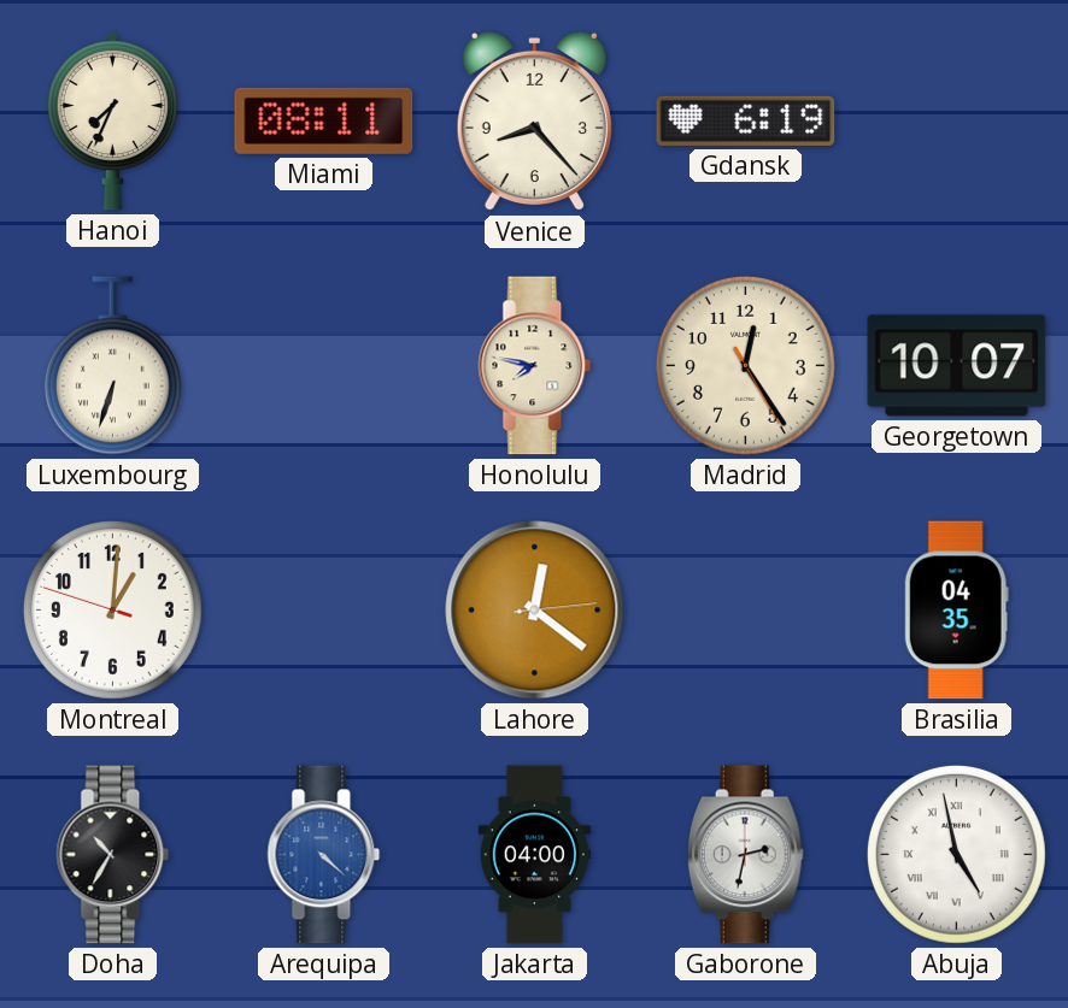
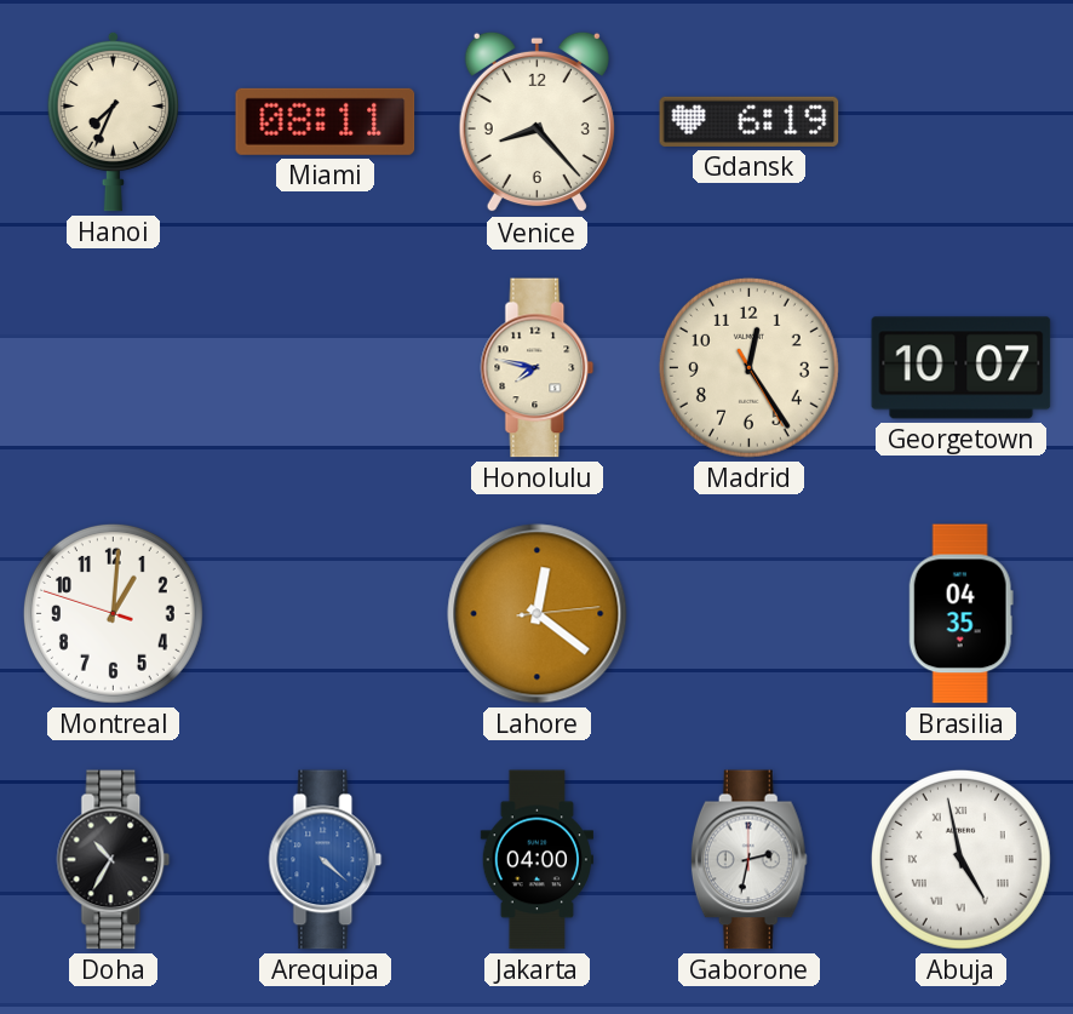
Luxembourg: 6:33 -> none
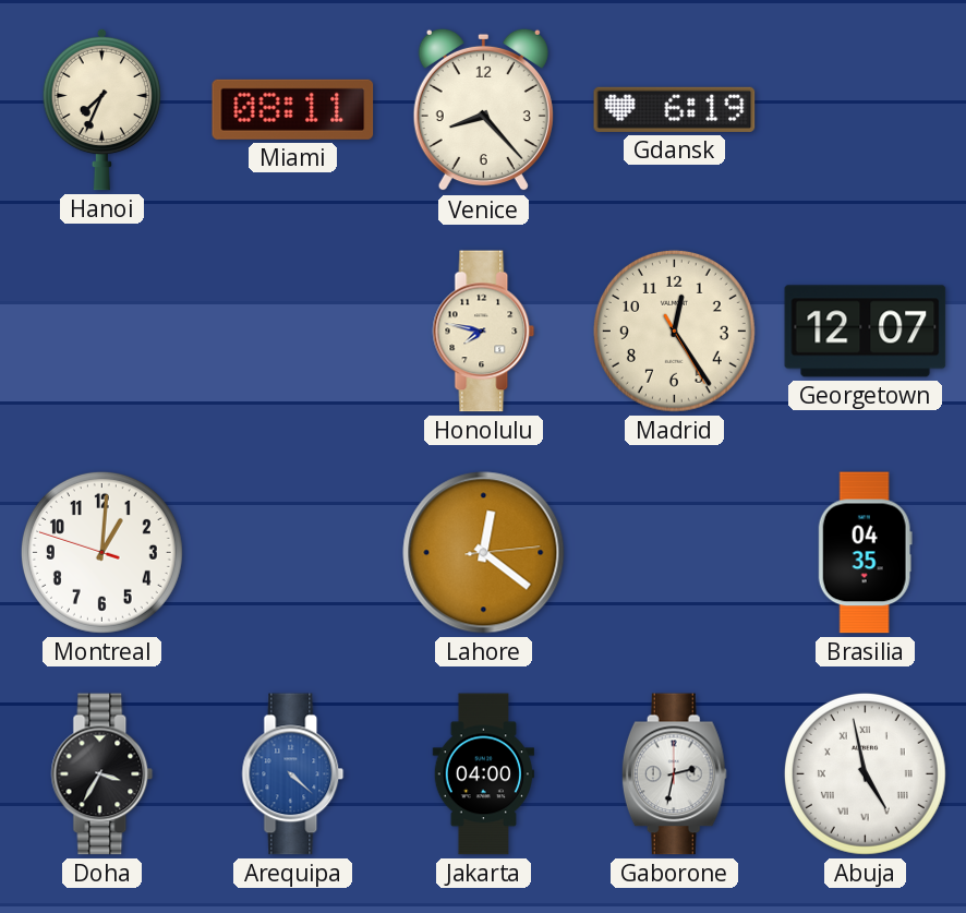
Georgetown: 10:07 -> 12:07
Doha: 10:35 -> 3:35
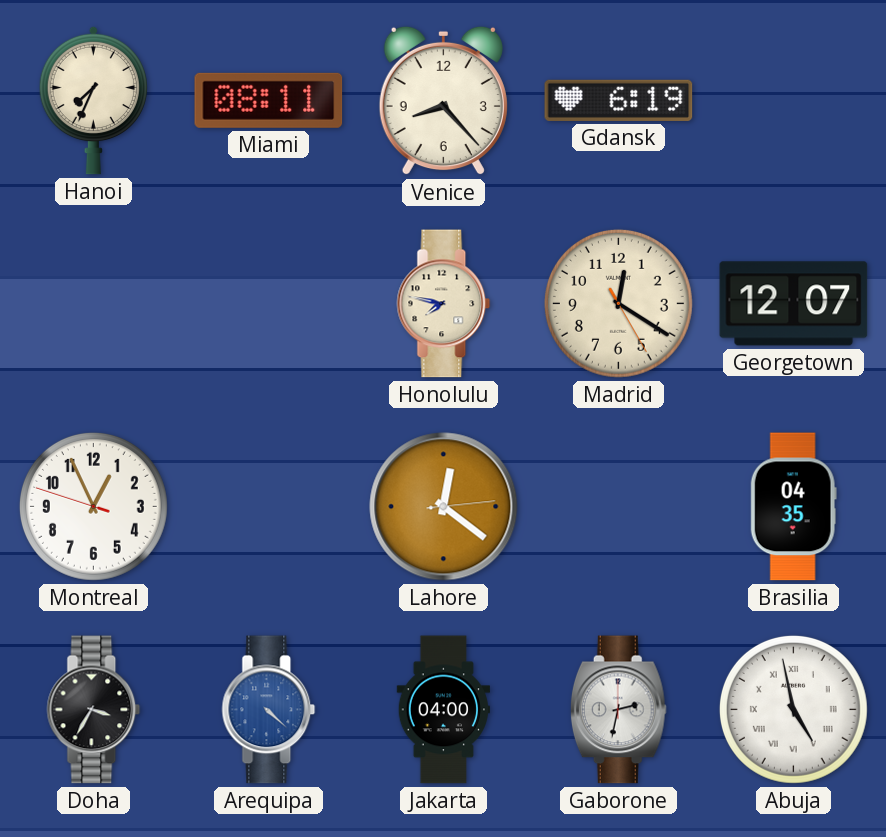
Madrid: 12:24 -> 12:20
Montreal: 1:00 -> 12:55
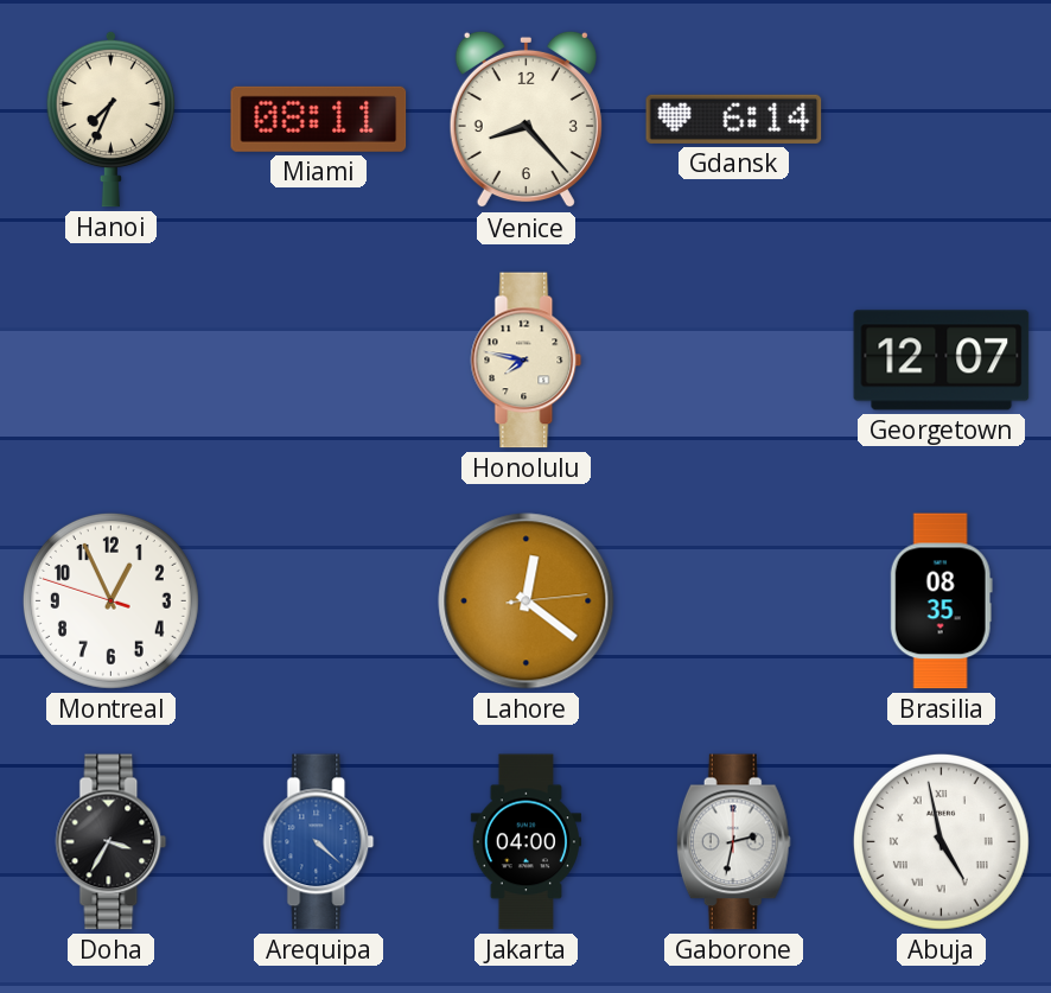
Gdansk: 6:19 -> 6:14
Madrid: 12:20 -> none
Brasilia: 04:35 -> 08:35
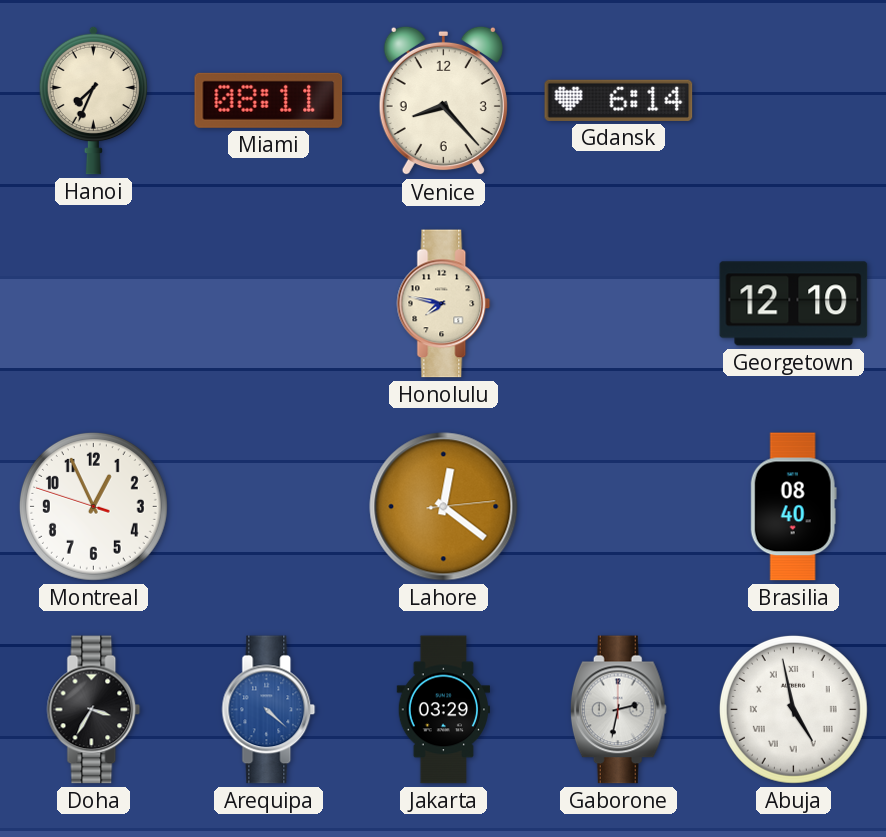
Georgetown: 12:07 -> 12:10
Brasilia: 08:35 -> 08:40
Jakarta: 04:00 -> 03:29
